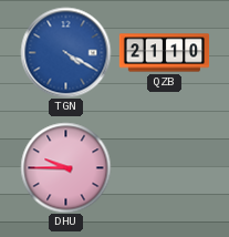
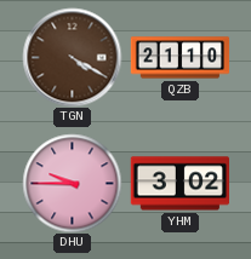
TGN dial: blue -> brown
YHM: none -> 3:02
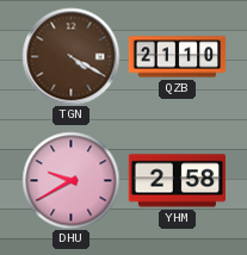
DHU: 9:45 -> 9:40
YHM: 3:02 -> 2:58
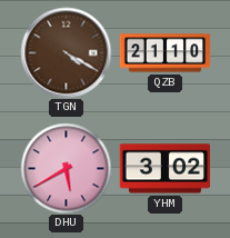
DHU: 9:40 -> 5:40
YHM: 2:58 -> 3:02
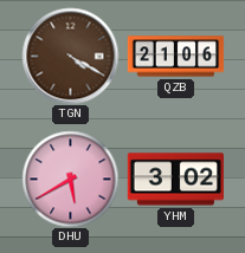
QZB: 21:10 -> 21:06
